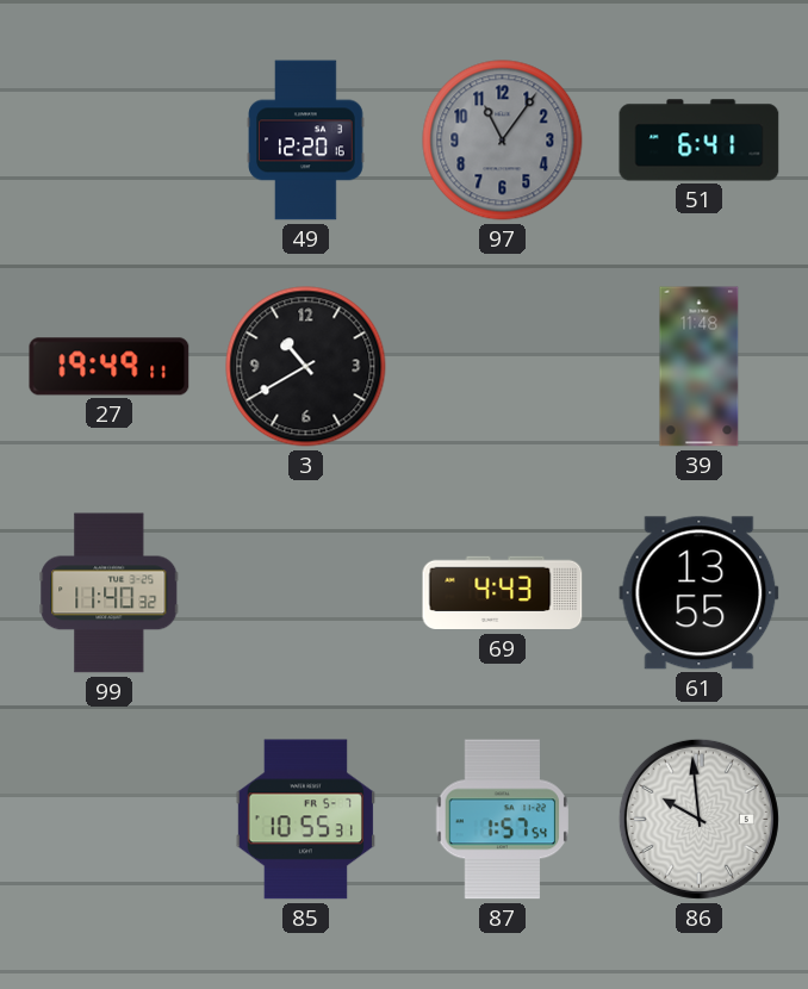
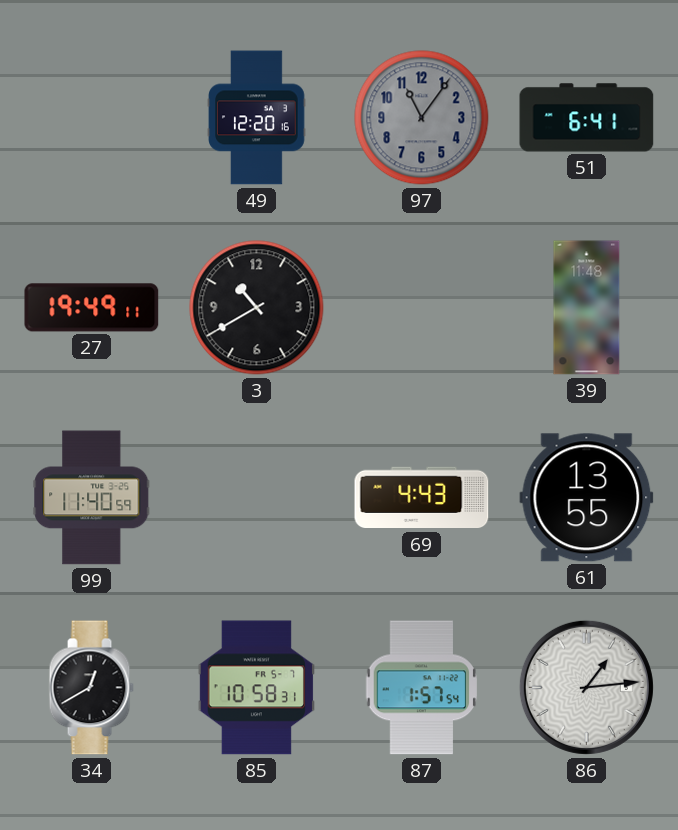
99: 11:40:32 -> 11:40:59
34: none -> 12:40
85: 10:55 -> 10:58
86: 9:59 -> 1:14
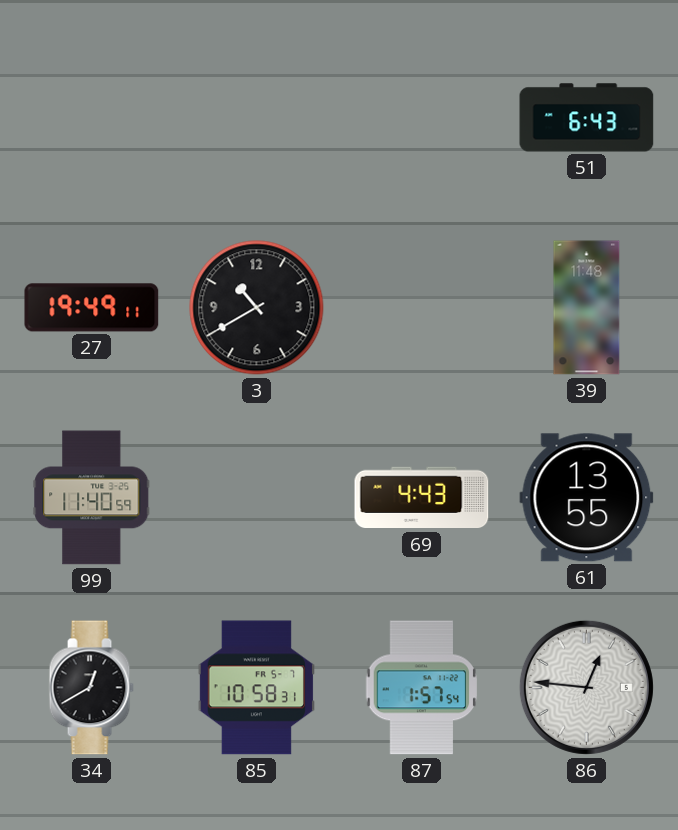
49: 12:20 -> none
97: 11:06 -> none
51: 6:41 -> 6:43
86: 1:14 -> 12:46
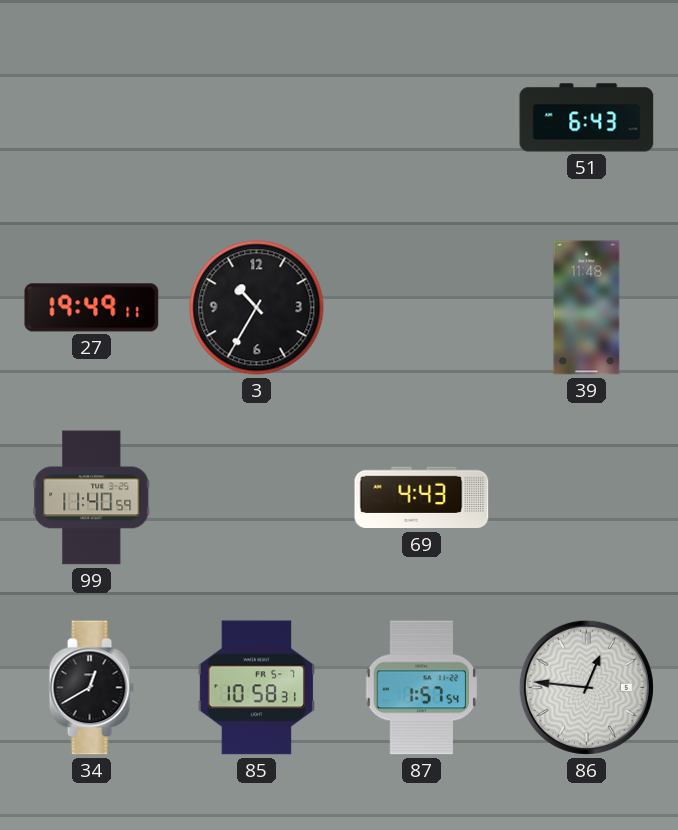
3: 10:40 -> 10:35
61: 13:55 -> none
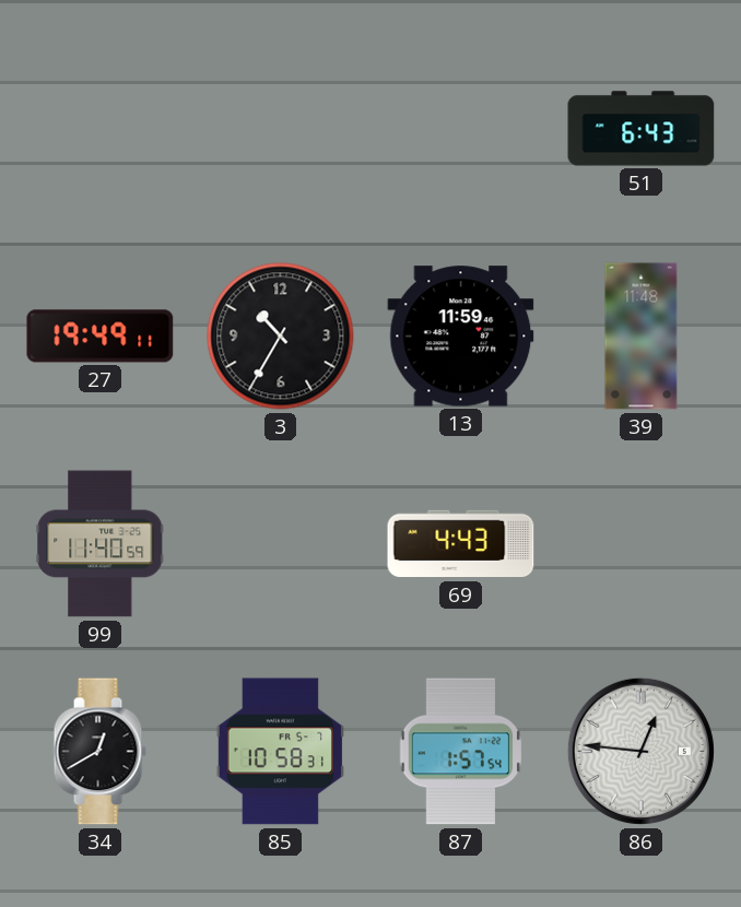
13: none -> 11:59
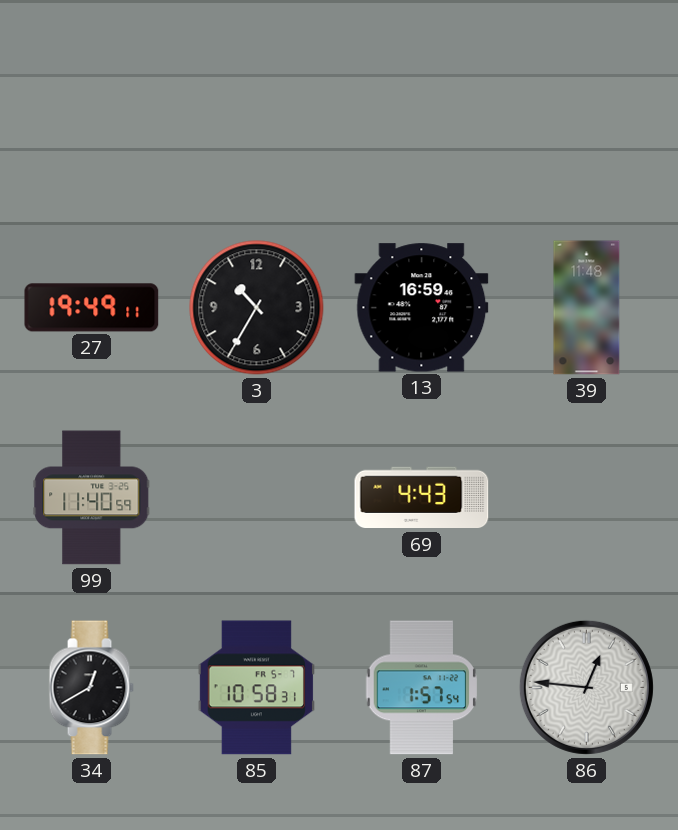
51: 6:43 -> none
13: 11:59 -> 16:59
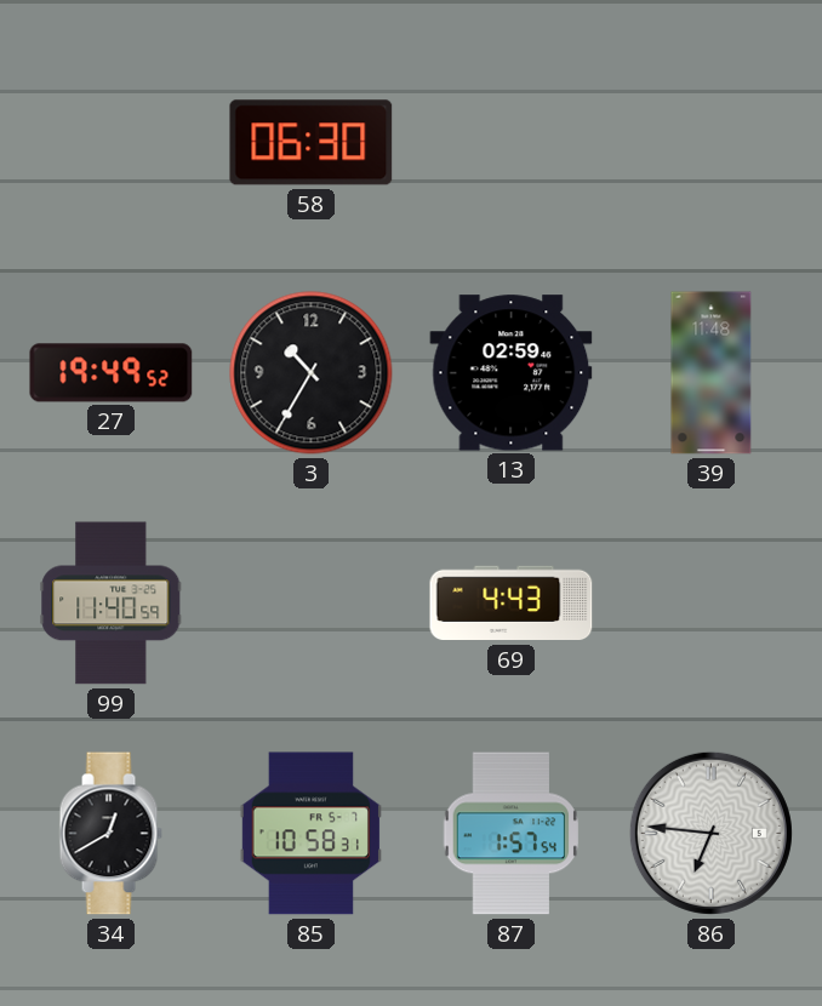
58: none -> 06:30
27: 19:49:11 -> 19:49:52
13: 16:59 -> 02:59
86: 12:46 -> 6:46
